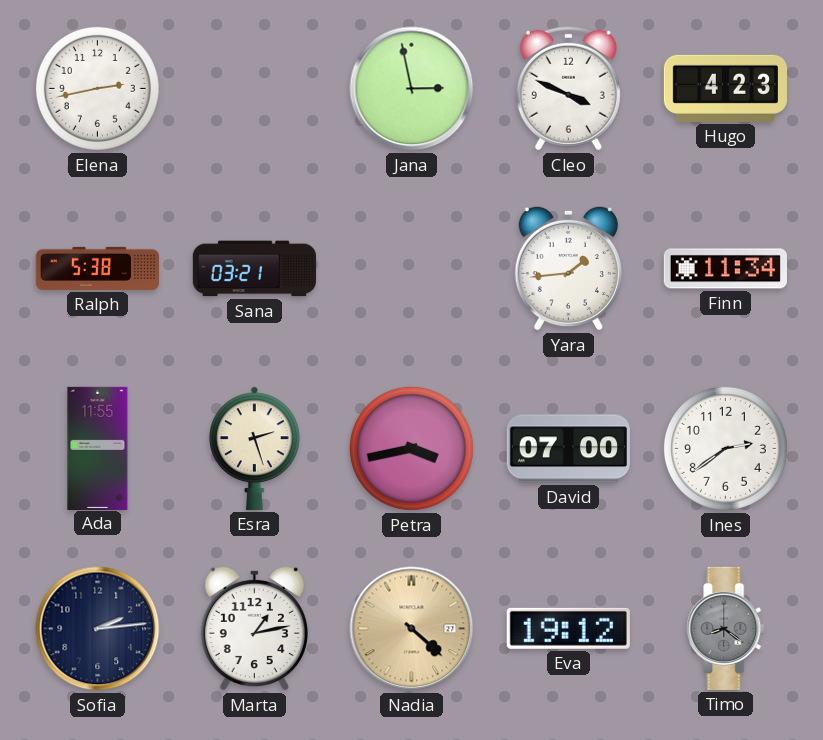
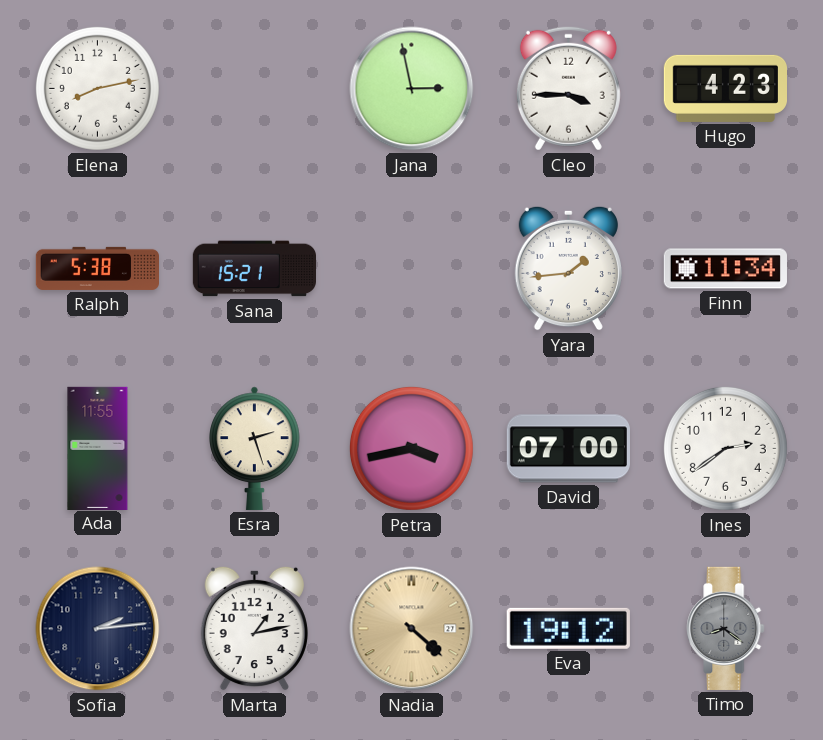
Elena: 2:43 -> 8:13
Cleo: 3:49 -> 3:45
Sana: 03:21 -> 15:21
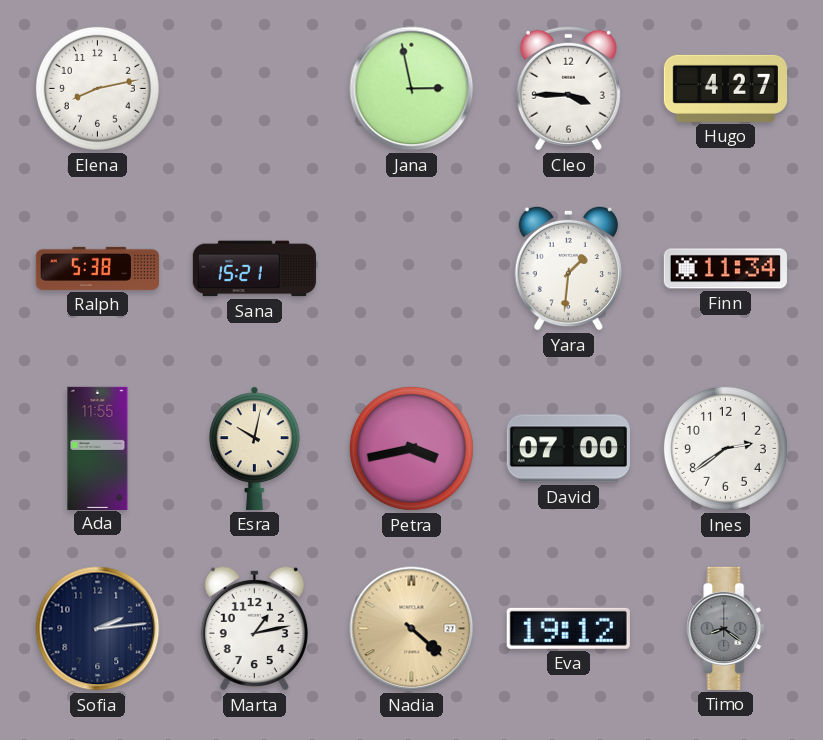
Hugo: 4:23 -> 4:27
Yara: 1:44 -> 1:31
Esra: 2:27 -> 10:02
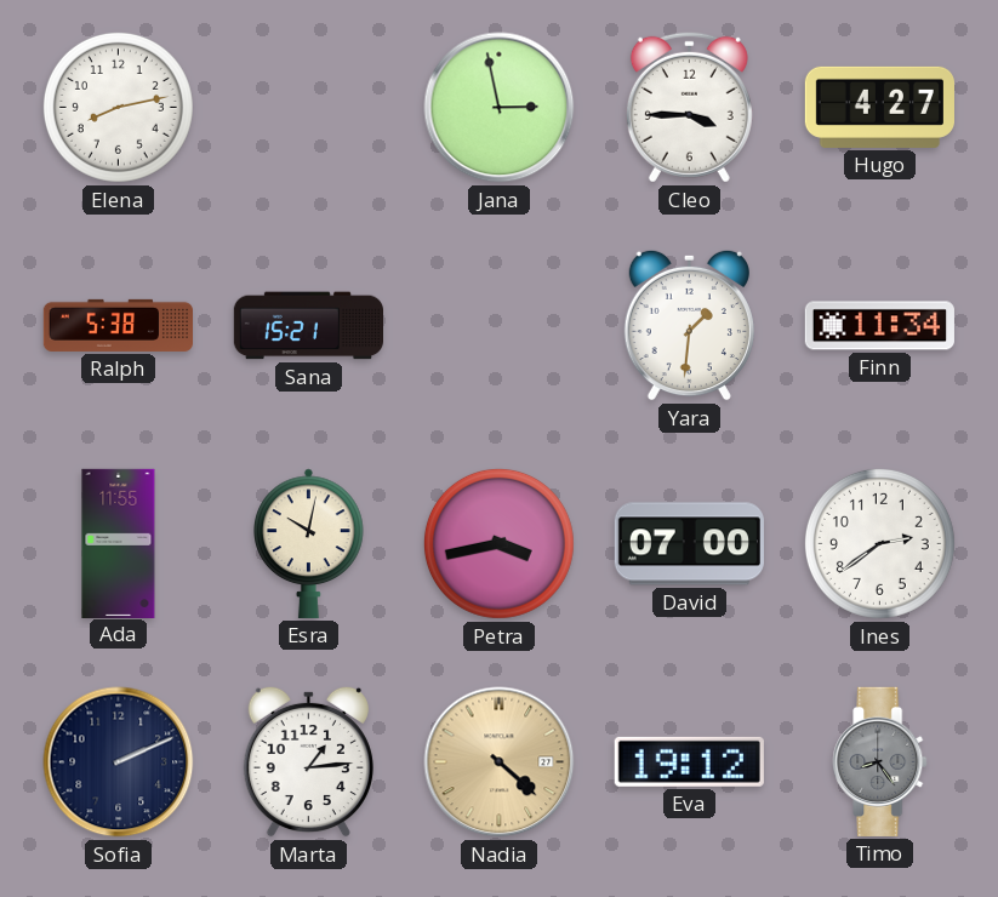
Sofia: 2:14 -> 2:11
Marta: 1:13 -> 1:14
Timo: 8:21 -> 8:24
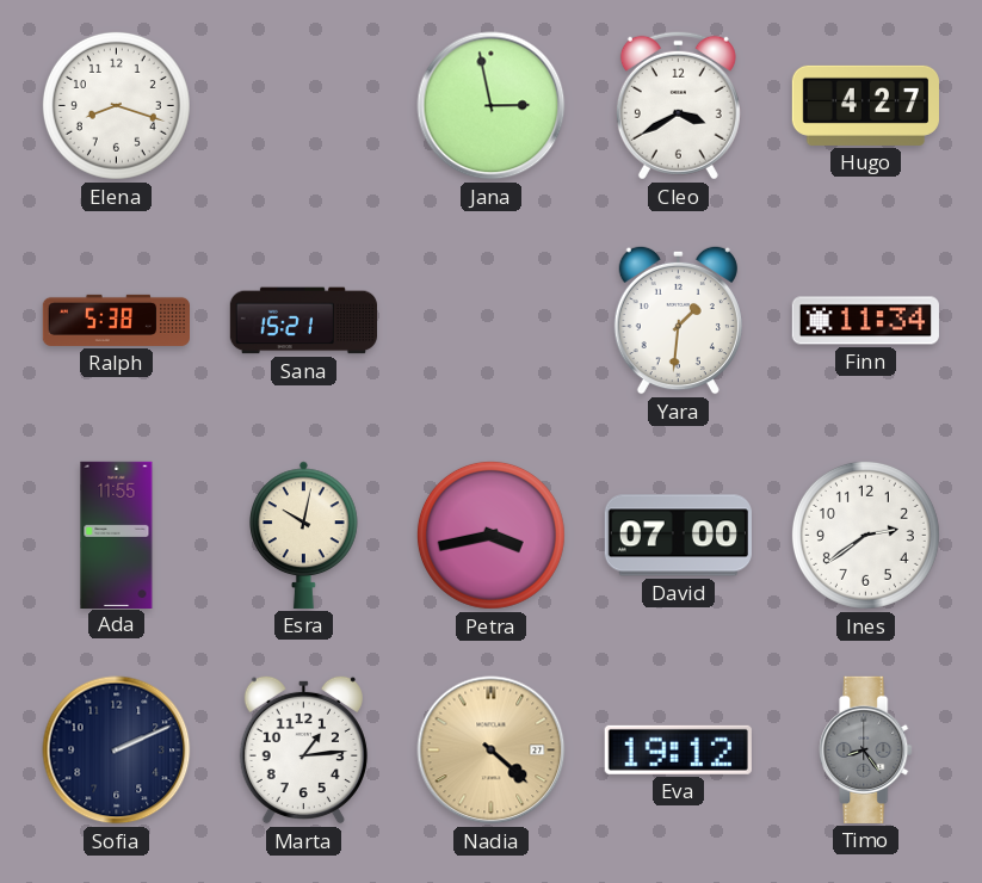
Elena: 8:13 -> 8:18
Cleo: 3:45 -> 3:40
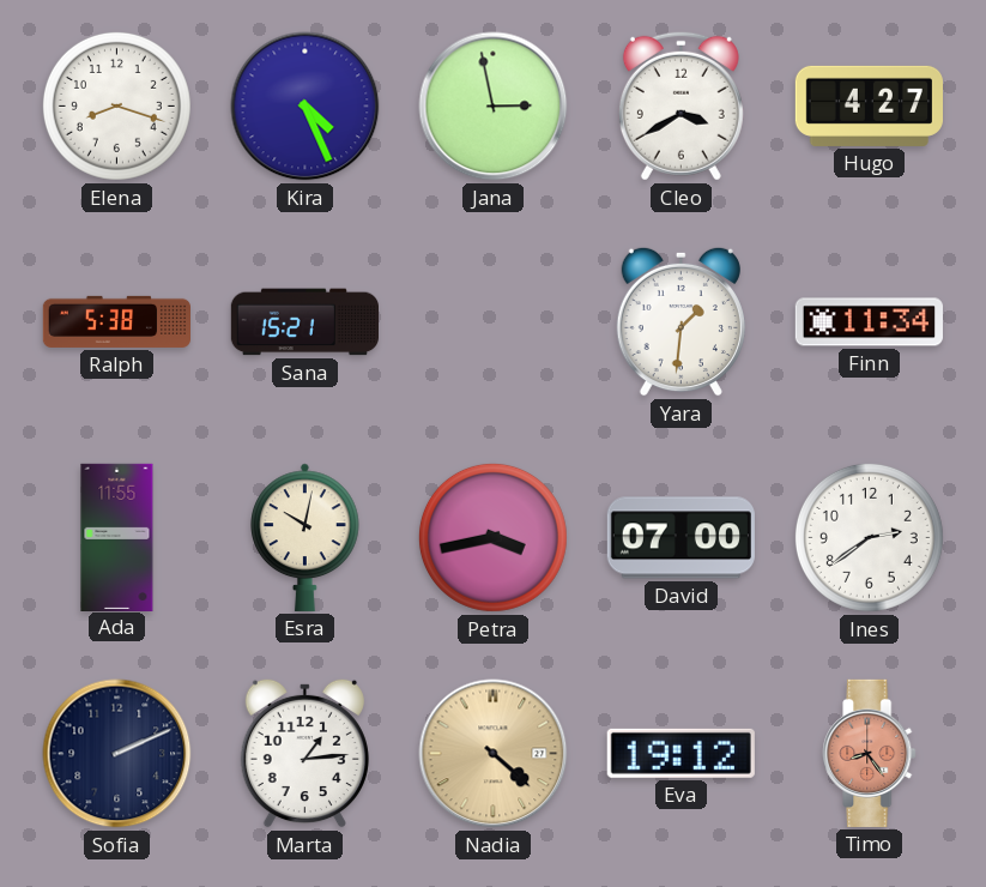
Kira: none -> 4:26
Timo dial: grey -> salmon
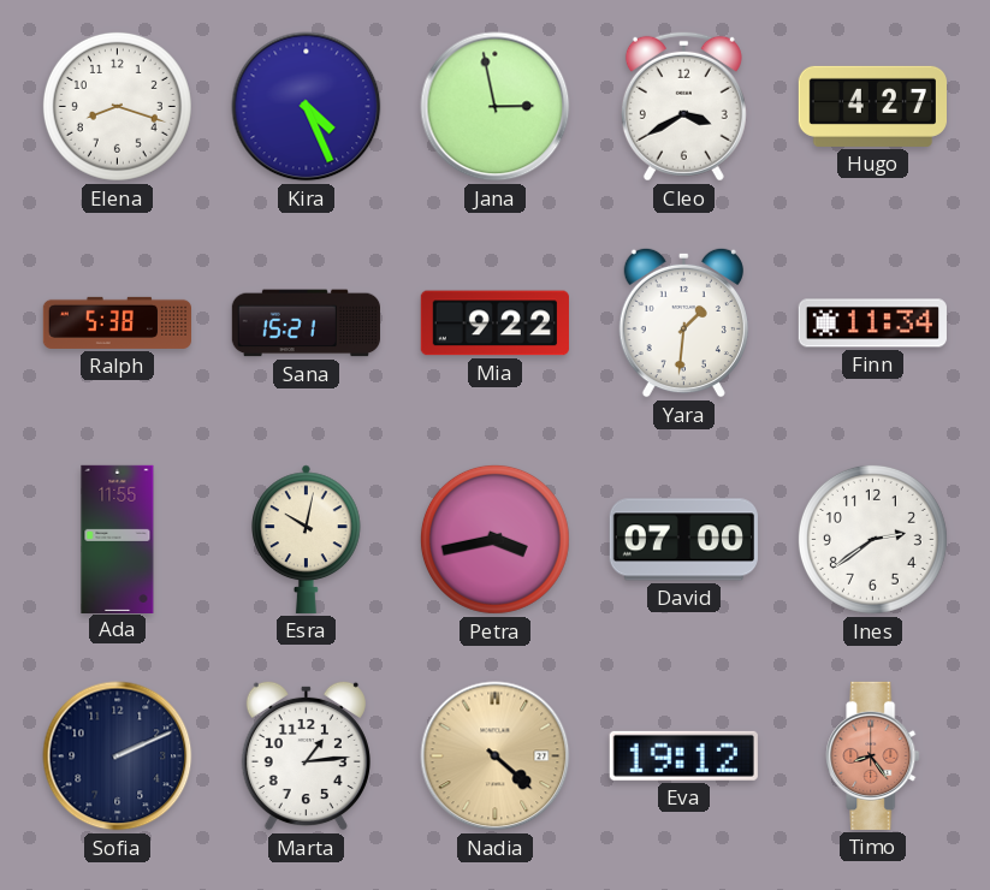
Mia: none -> 9:22
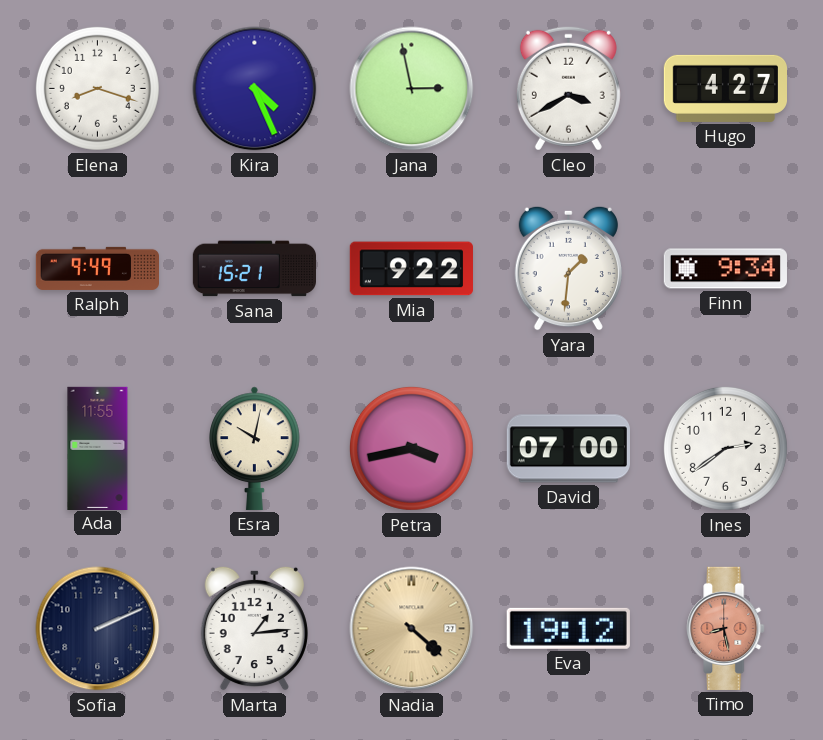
Ralph: 5:38 -> 9:49
Finn: 11:34 -> 9:34
Timo: 8:24 -> 8:28
